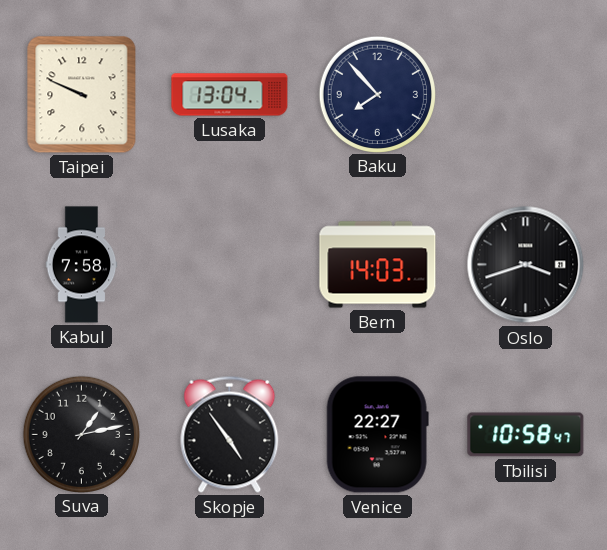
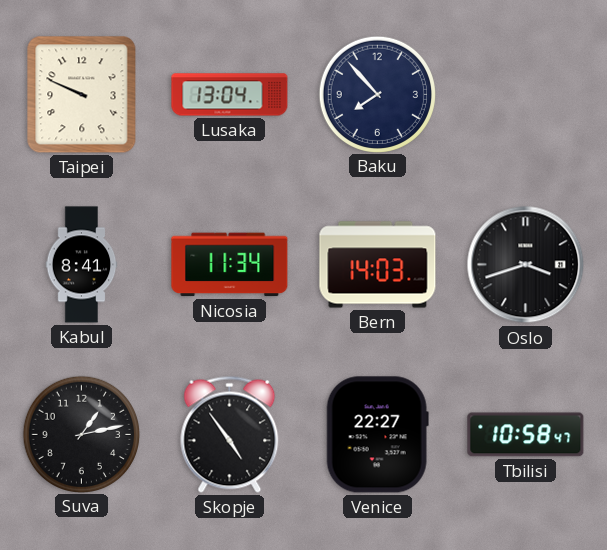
Kabul: 7:58 -> 8:41
Nicosia: none -> 11:34
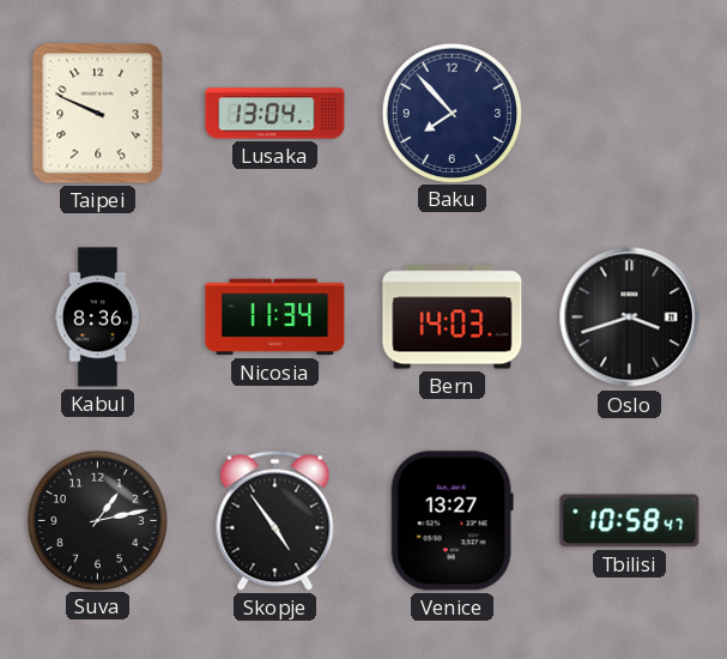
Kabul: 8:41 -> 8:36
Venice: 22:27 -> 13:27
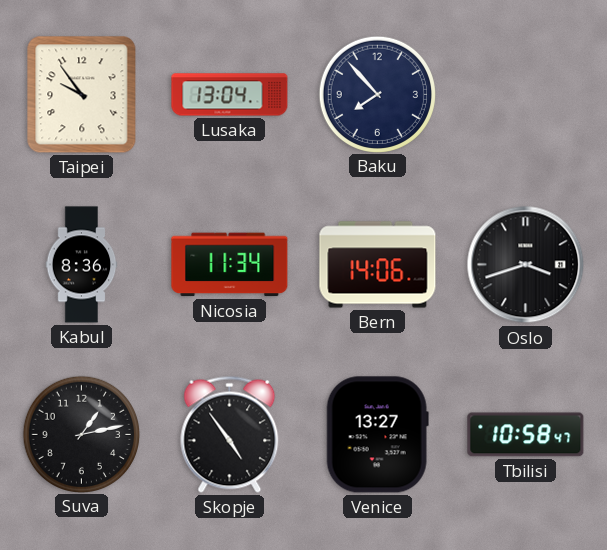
Taipei: 9:49 -> 9:54
Bern: 14:03 -> 14:06
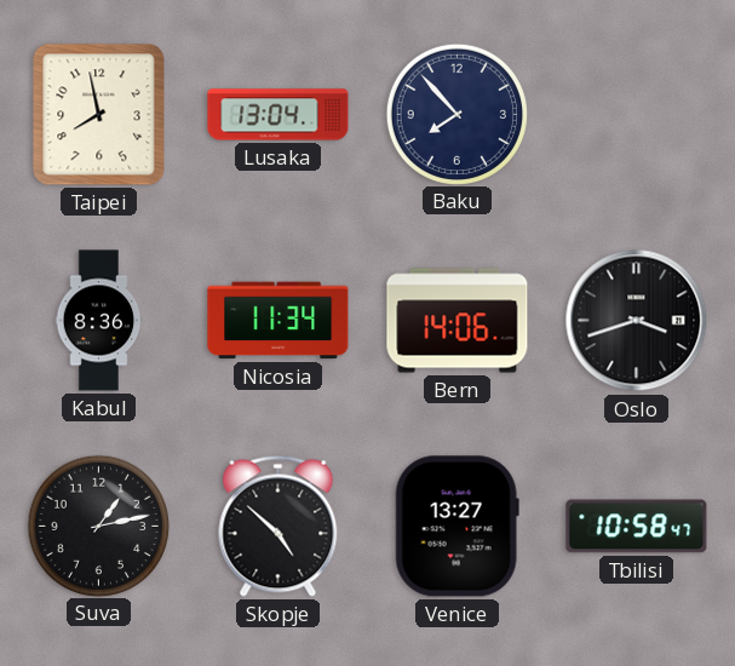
Taipei: 9:54 -> 7:58
Skopje: 4:54 -> 4:52
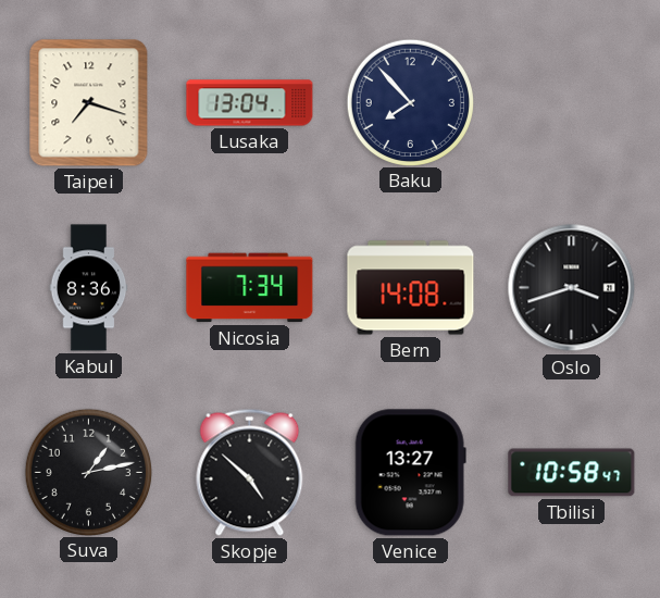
Taipei: 7:58 -> 7:18
Nicosia: 11:34 -> 7:34
Bern: 14:06 -> 14:08
